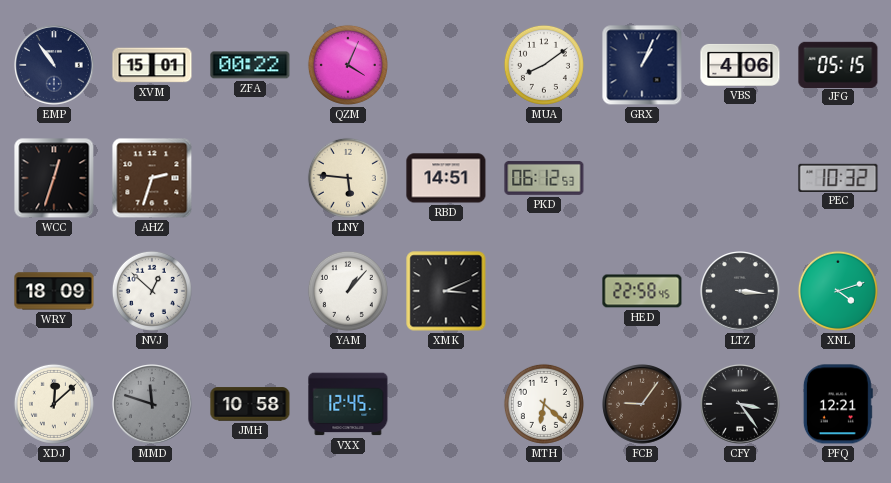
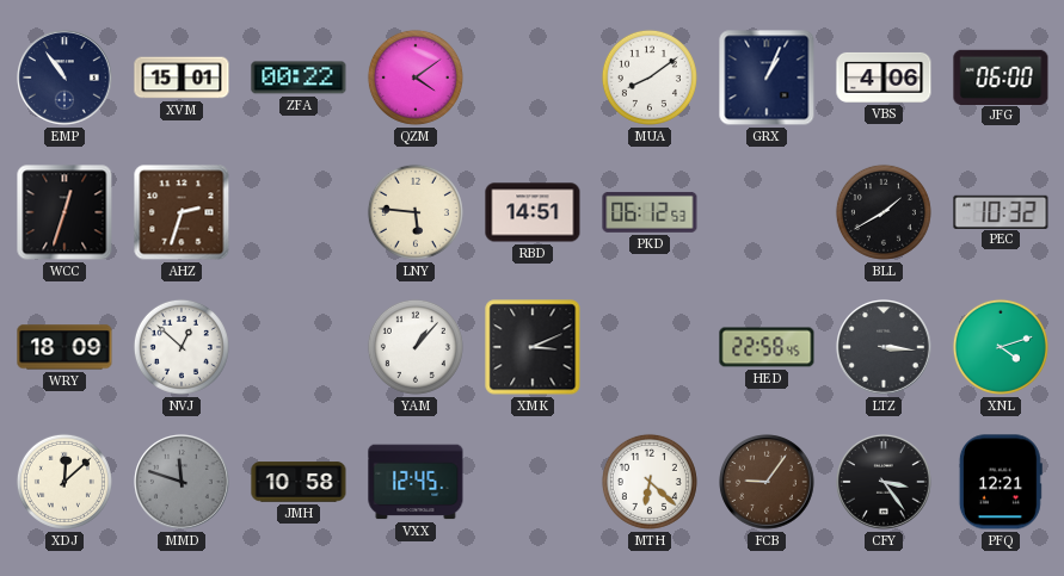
QZM: 4:04 -> 4:09
JFG: 05:15 -> 06:00
BLL: none -> 1:40
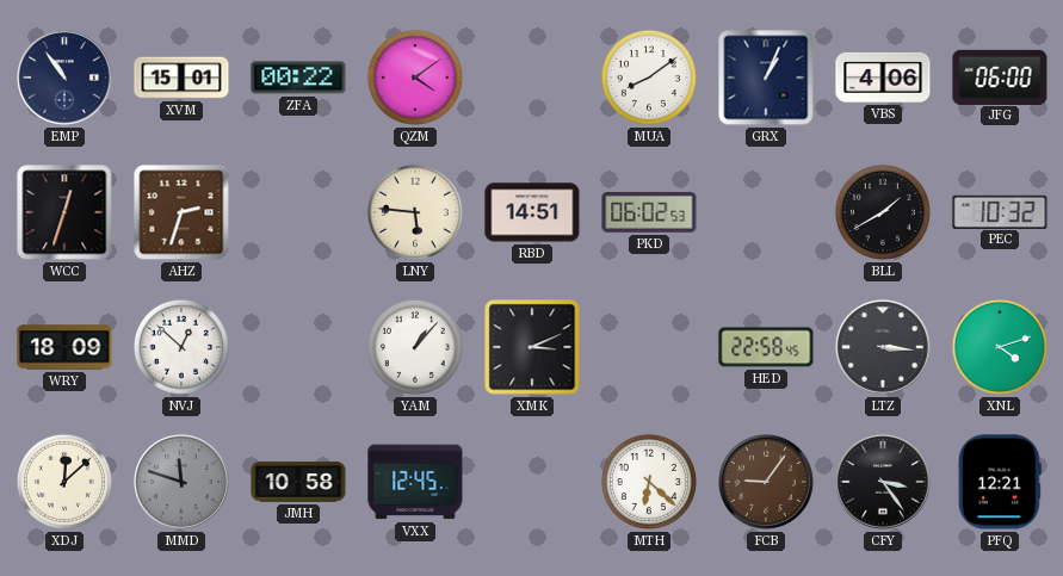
PKD: 06:12 -> 06:02
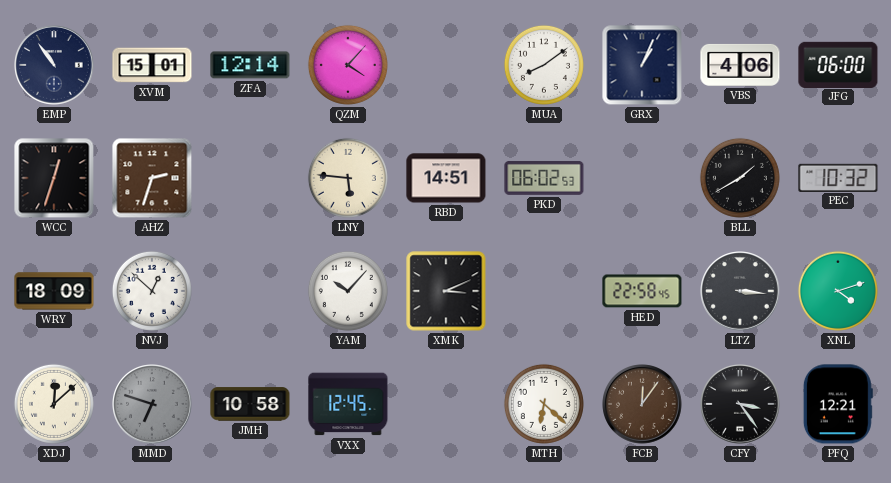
ZFA: 00:22 -> 12:14
QZM: 4:09 -> 4:07
YAM: 1:07 -> 10:07
MMD: 11:48 -> 6:48
FCB: 9:06 -> 12:06
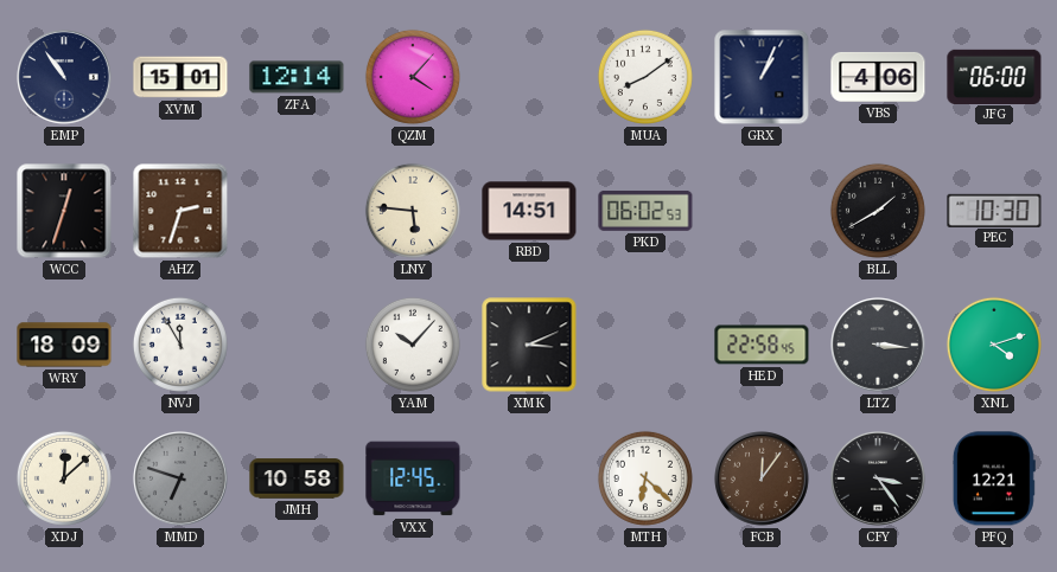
PEC: 10:32 -> 10:30
NVJ: 12:52 -> 11:55
